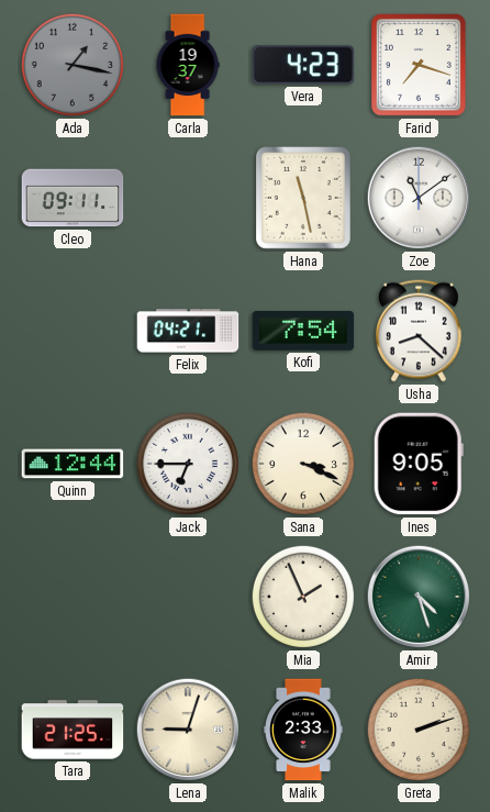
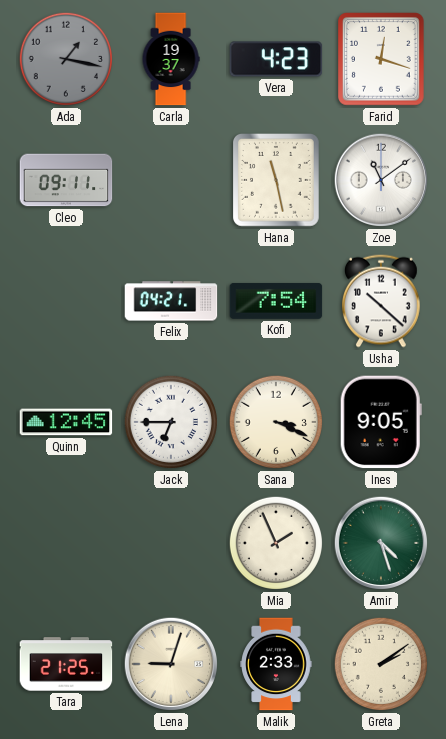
Farid: 7:18 -> 12:18
Usha: 8:22 -> 10:22
Quinn: 12:44 -> 12:45
Greta: 2:12 -> 2:09
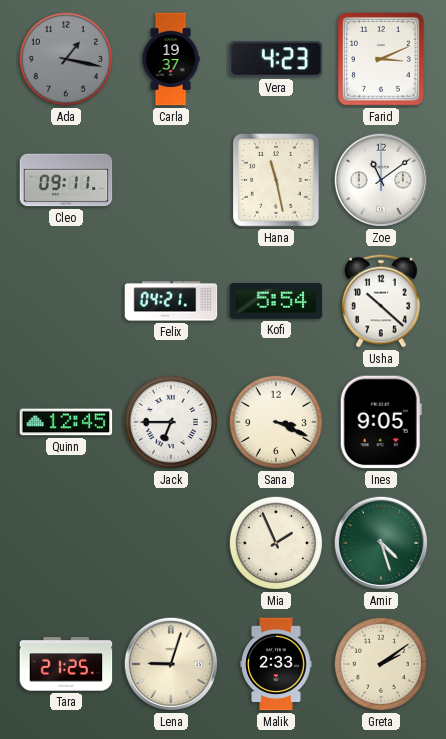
Farid: 12:18 -> 3:11
Kofi: 7:54 -> 5:54
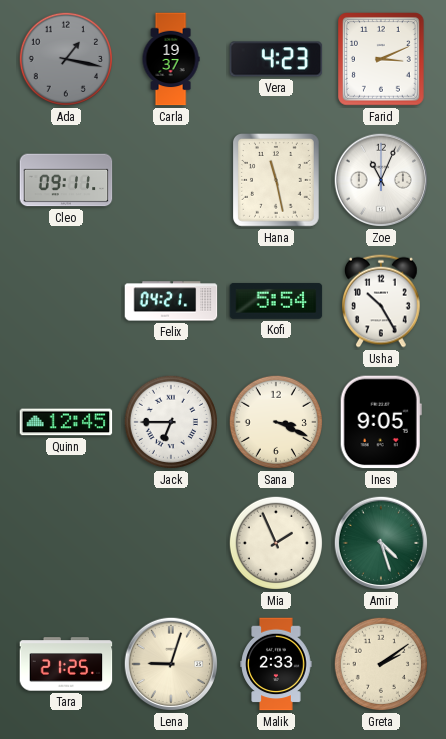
Zoe: 11:09 -> 11:04
Usha: 10:22 -> 10:25
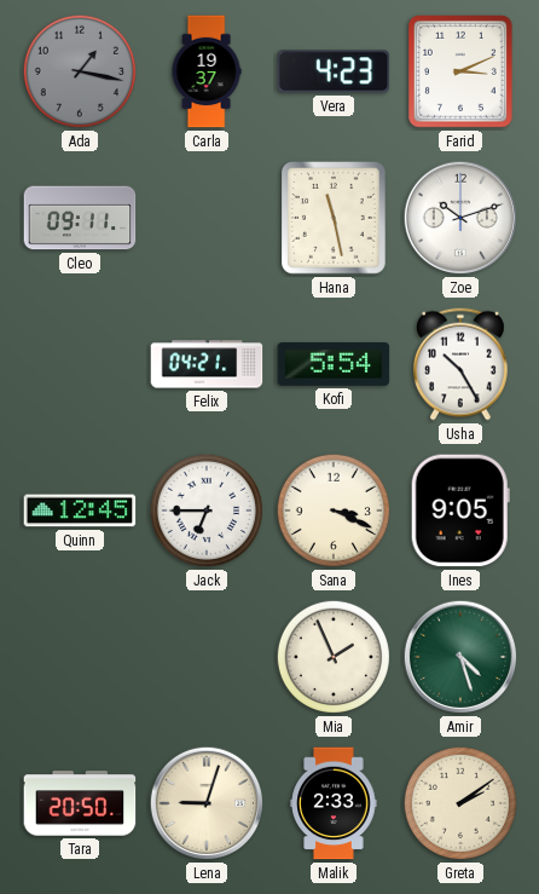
Zoe: 11:04 -> 10:12
Tara: 21:25 -> 20:50
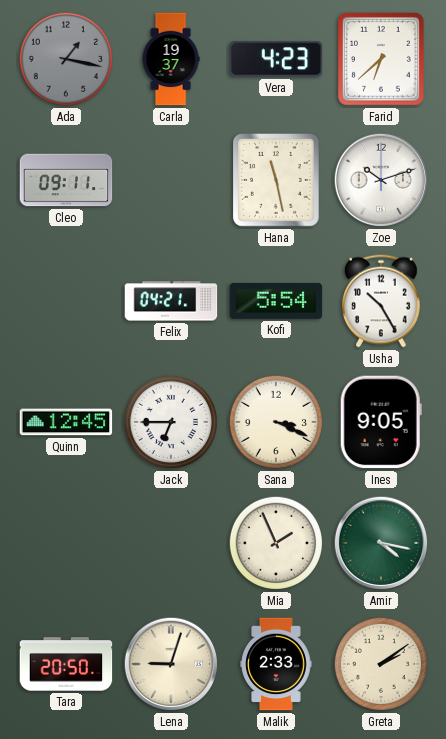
Farid: 3:11 -> 6:38
Amir: 4:27 -> 4:17
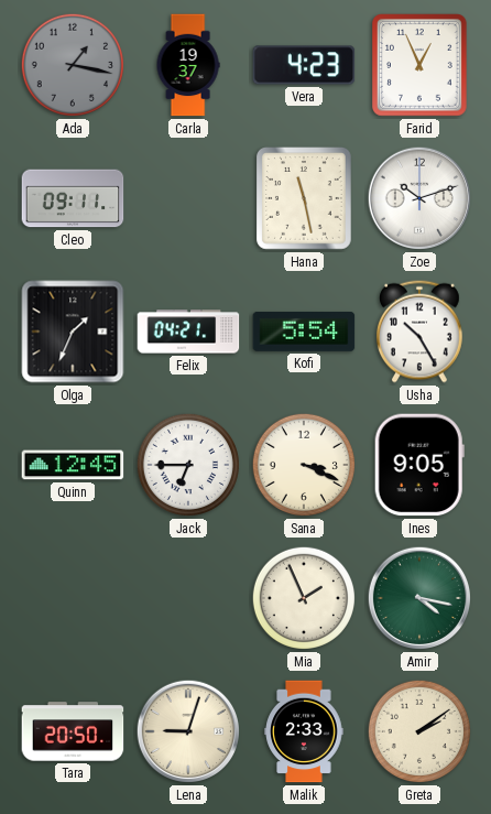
Farid: 6:38 -> 12:56
Olga: none -> 1:34
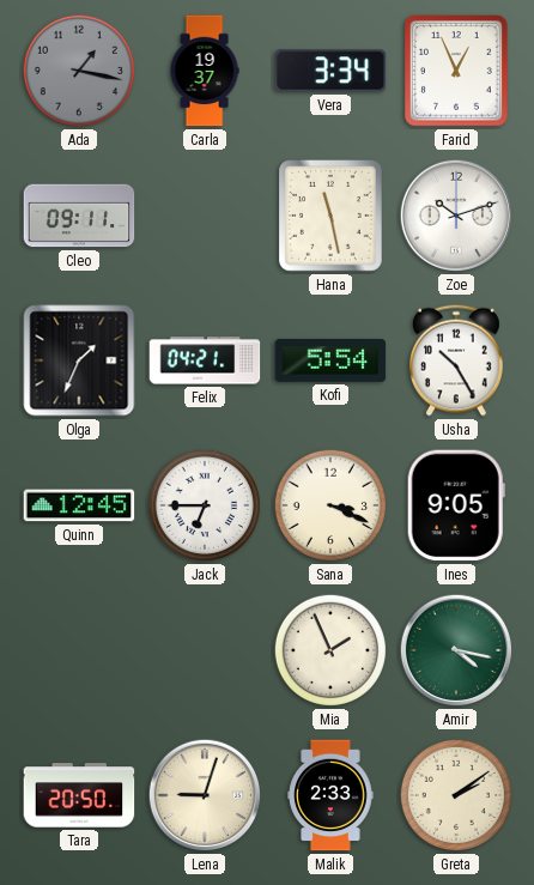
Vera: 4:23 -> 3:34
